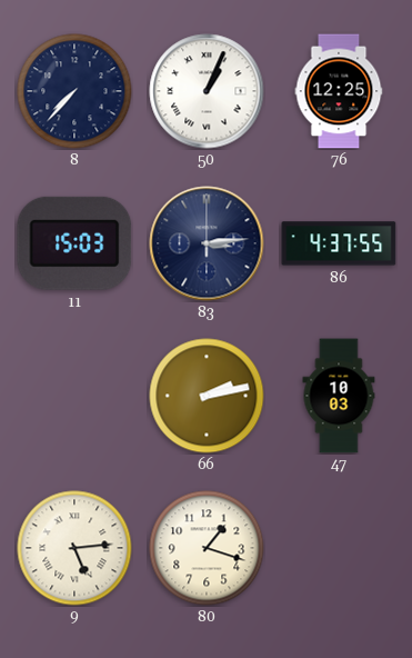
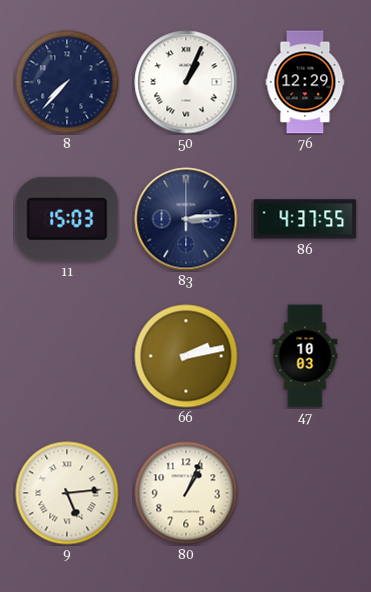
76: 12:25 -> 12:29
80: 1:18 -> 1:04
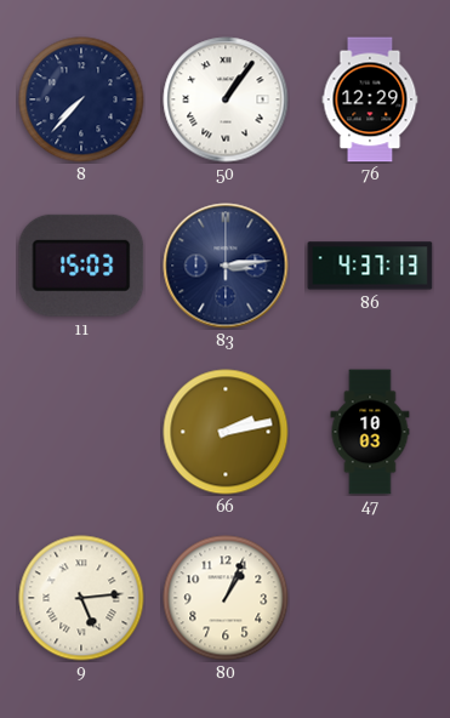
50: 1:04 -> 1:06
86: 4:37:55 -> 4:37:13
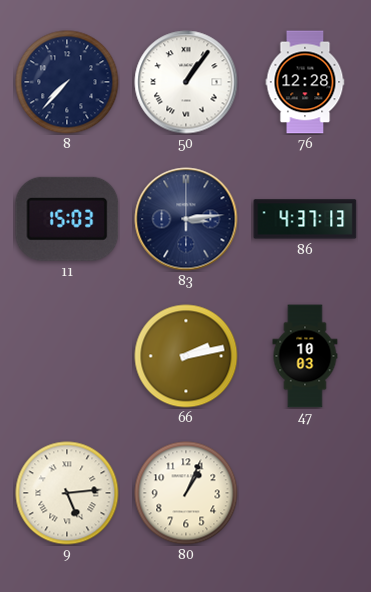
76: 12:29 -> 12:28
